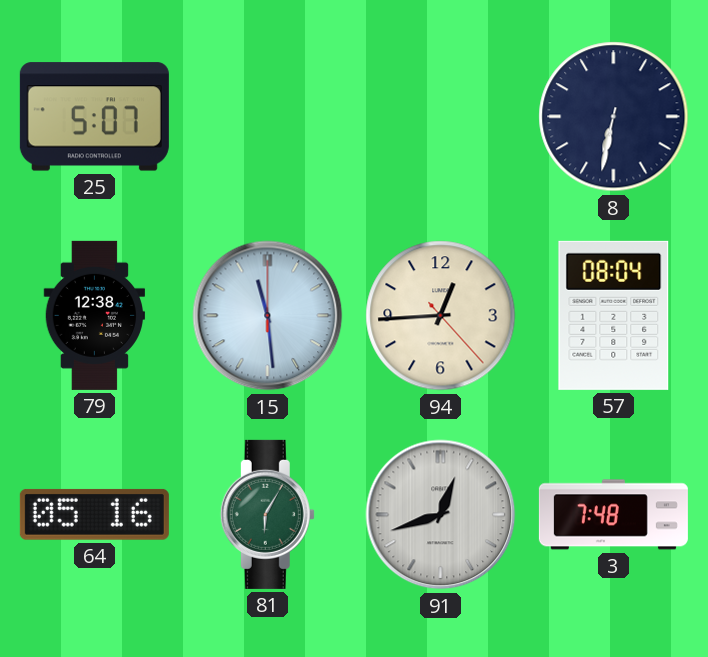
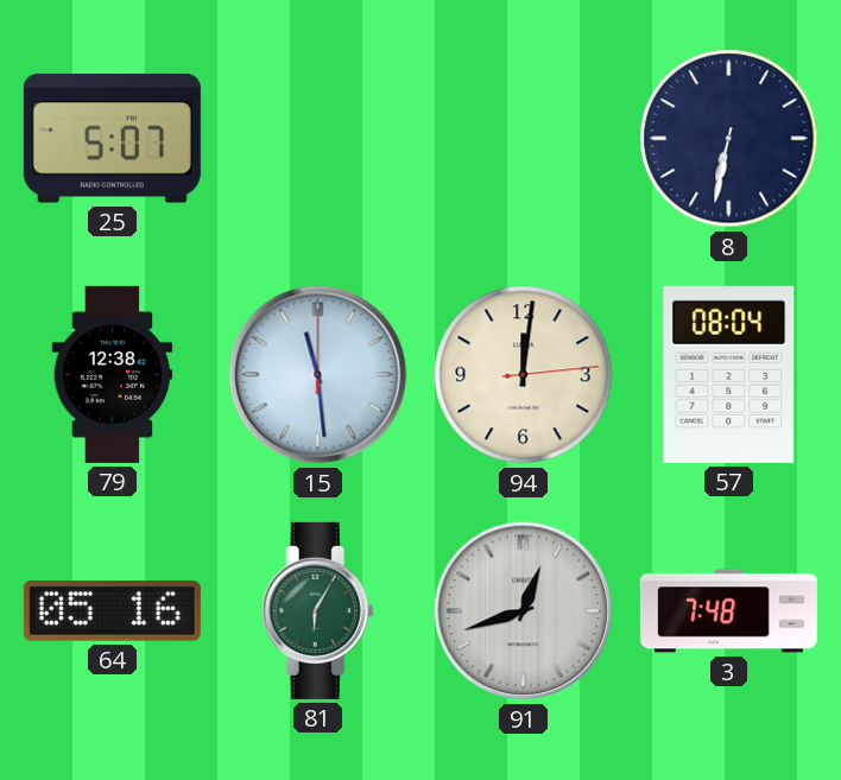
94: 12:44 -> 12:01
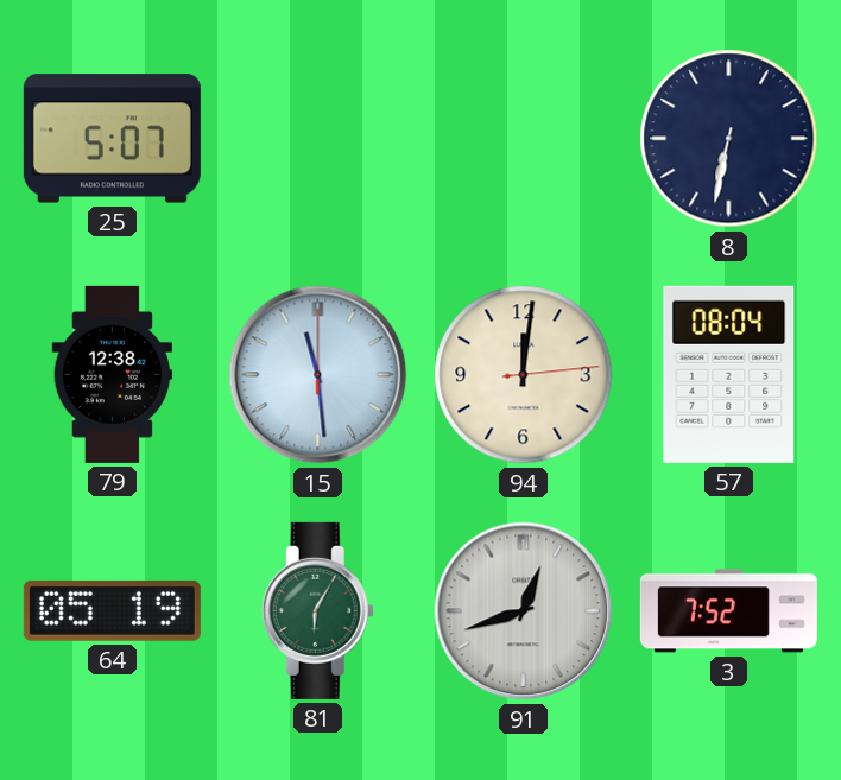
64: 05:16 -> 05:19
3: 7:48 -> 7:52
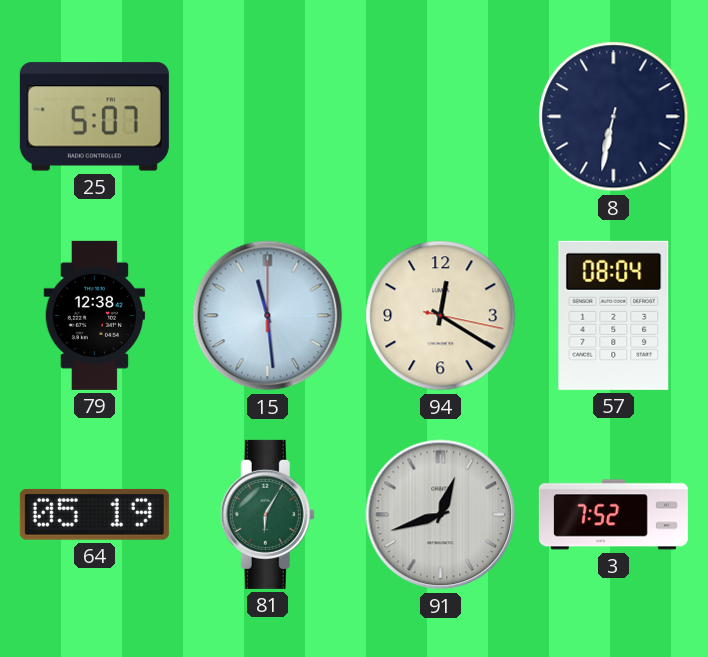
94: 12:01 -> 12:20
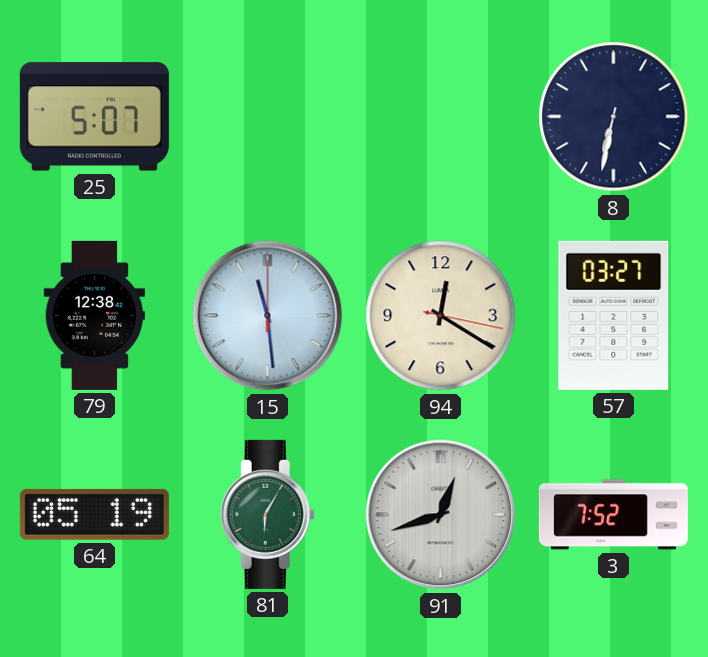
57: 08:04 -> 03:27
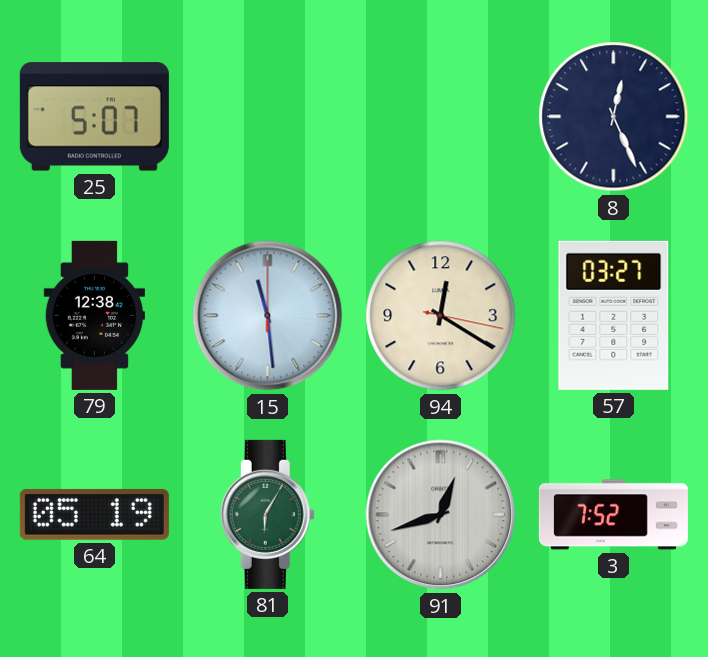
8: 6:32 -> 12:26
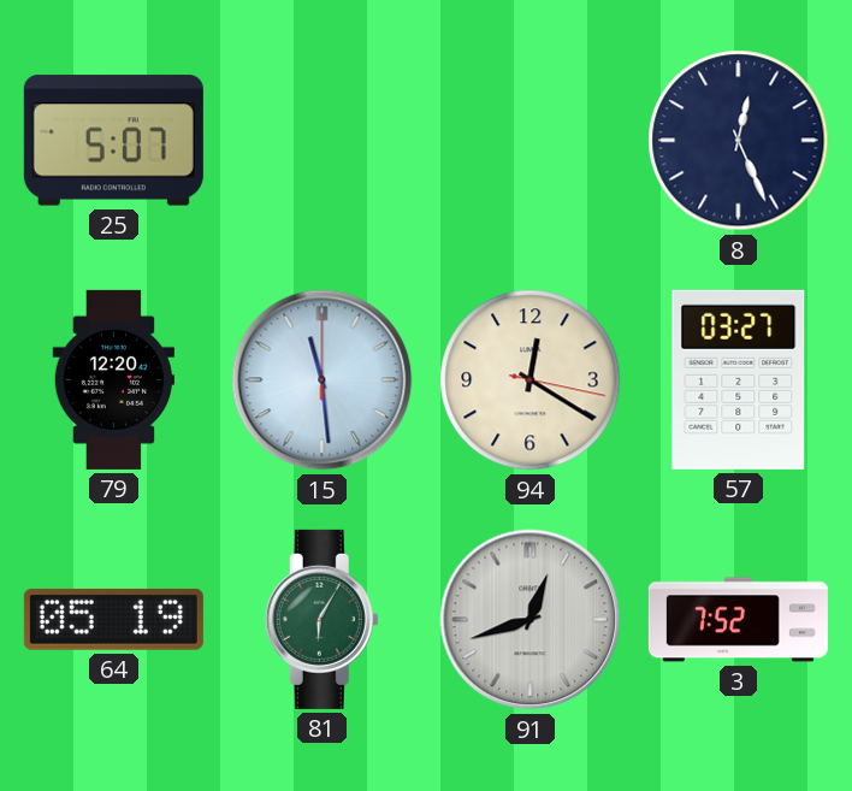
79: 12:38 -> 12:20
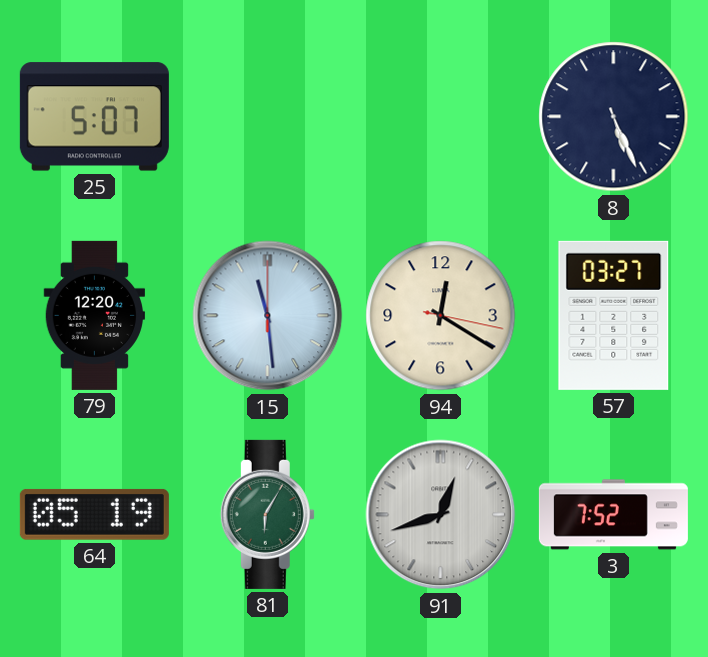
8: 12:26 -> 5:26
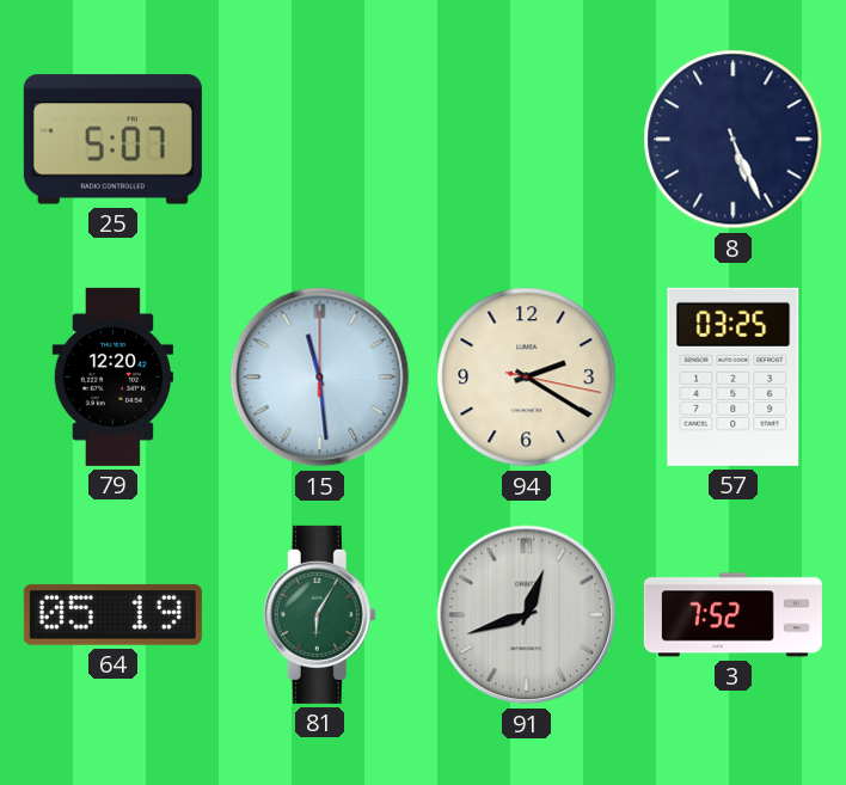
94: 12:20 -> 2:20
57: 03:27 -> 03:25
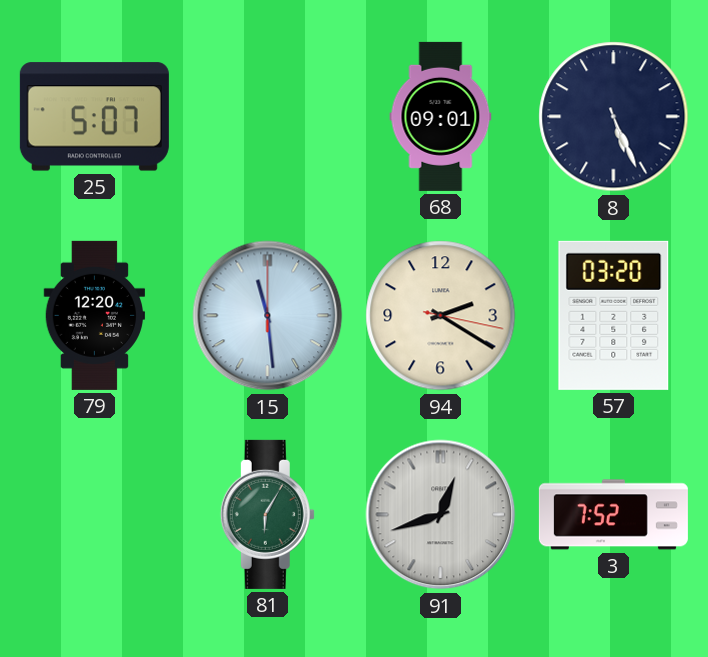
68: none -> 09:01
57: 03:25 -> 03:20
64: 05:19 -> none
